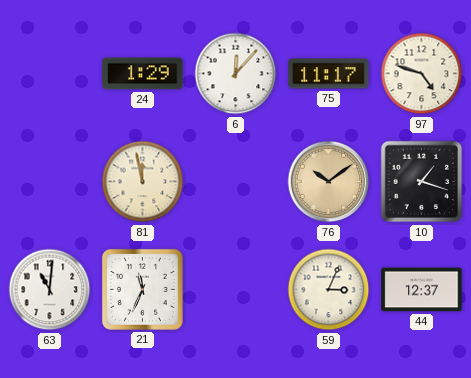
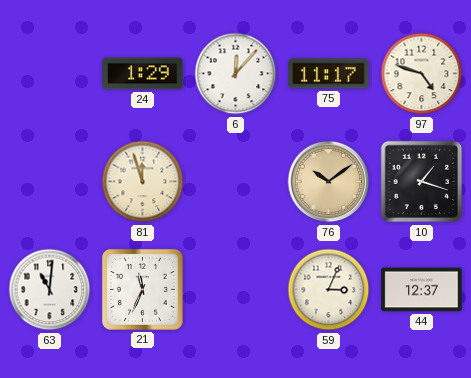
81: 11:58 -> 11:57
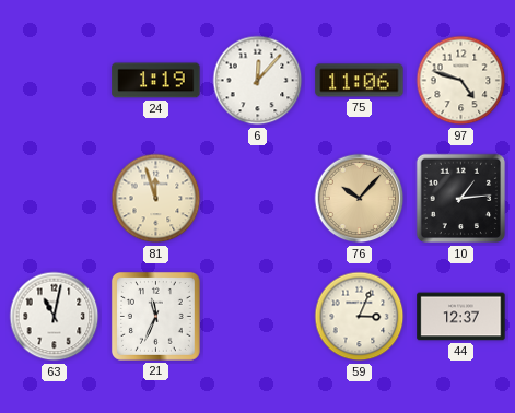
24: 1:29 -> 1:19
75: 11:17 -> 11:06
76: 10:09 -> 10:07
10: 1:18 -> 1:14
63: 11:01 -> 11:02
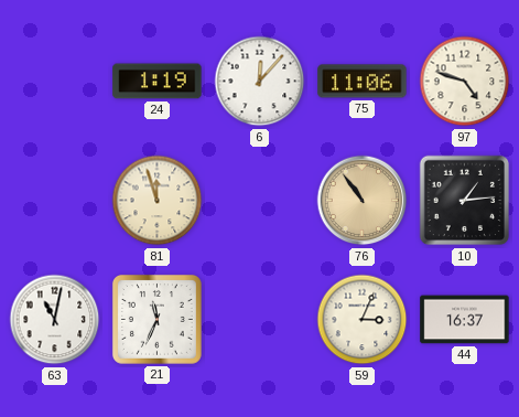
76: 10:07 -> 10:54
44: 12:37 -> 16:37
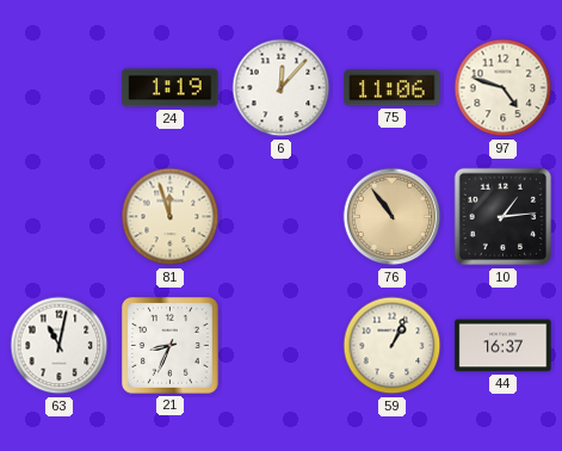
21: 11:34 -> 8:34
59: 3:04 -> 1:04
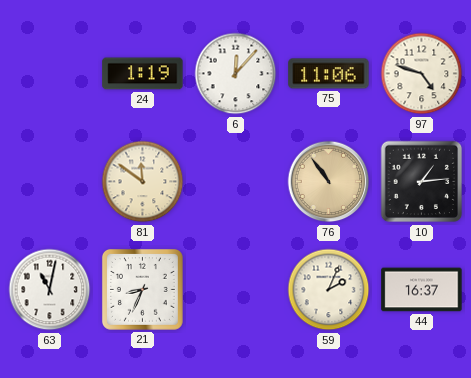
81: 11:57 -> 11:51
59: 1:04 -> 2:04
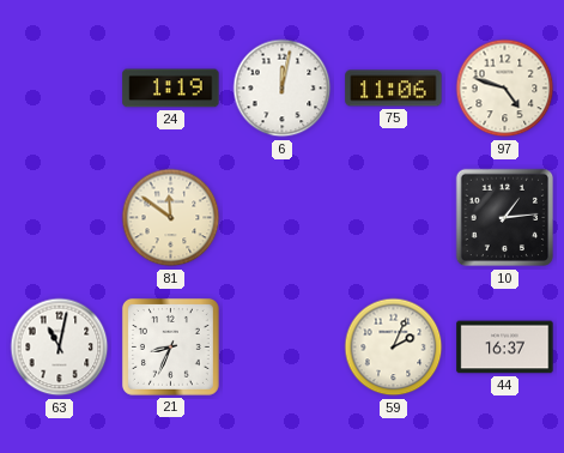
6: 12:07 -> 12:02
76: 10:54 -> none
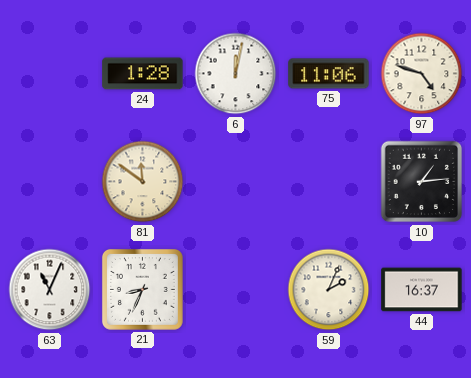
24: 1:19 -> 1:28
63: 11:02 -> 11:04
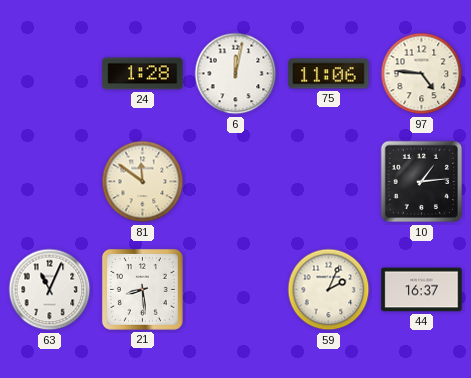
97: 4:48 -> 4:46
21: 8:34 -> 8:29
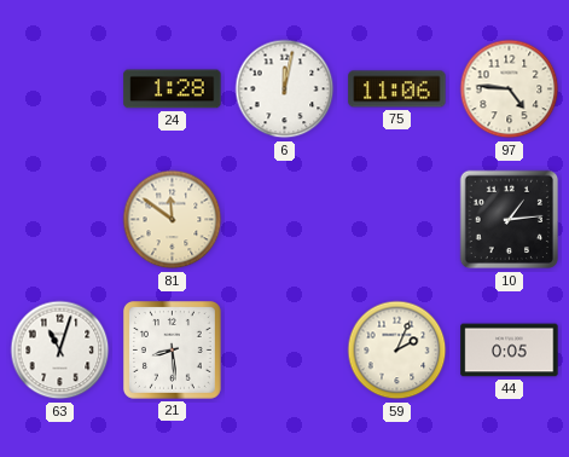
63: 11:04 -> 11:03
44: 16:37 -> 0:05
